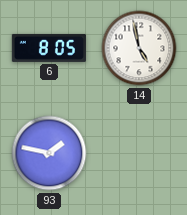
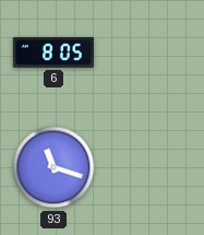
14: 4:58 -> none
93: 1:47 -> 11:18
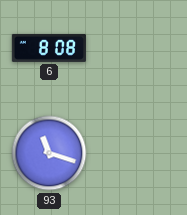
6: 8:05 -> 8:08
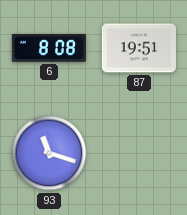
87: none -> 19:51
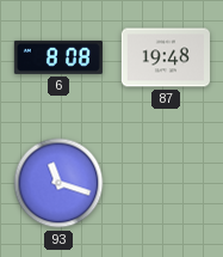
87: 19:51 -> 19:48
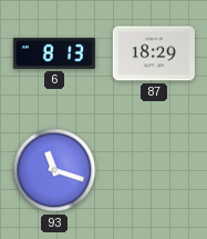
6: 8:08 -> 8:13
87: 19:48 -> 18:29
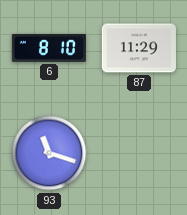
6: 8:13 -> 8:10
87: 18:29 -> 11:29
